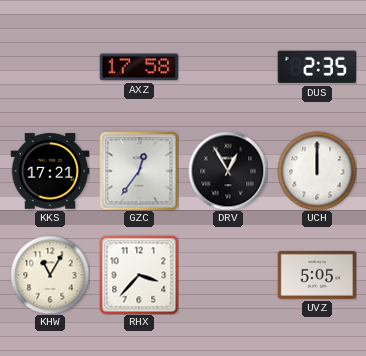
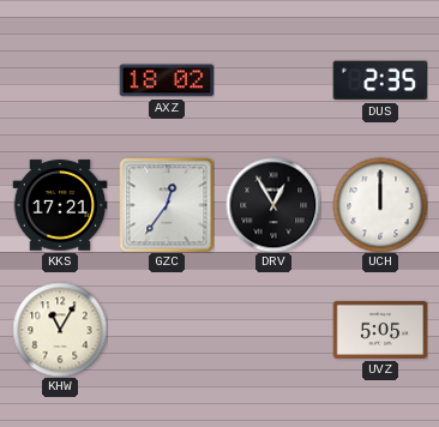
AXZ: 17:58 -> 18:02
RHX: 3:37 -> none
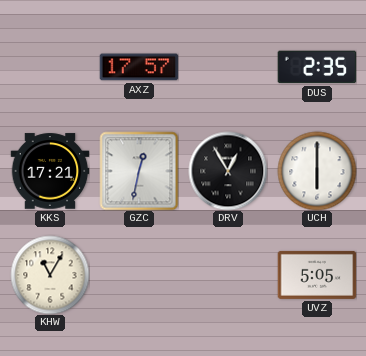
AXZ: 18:02 -> 17:57
GZC: 12:36 -> 12:32
UCH: 12:00 -> 6:00
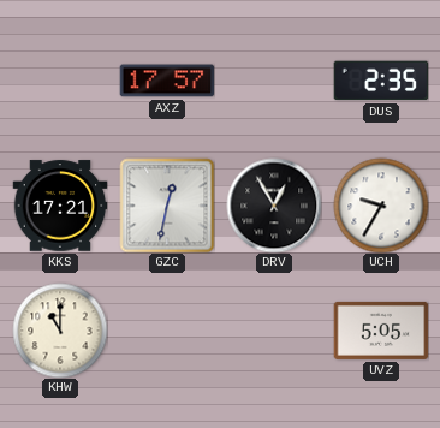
UCH: 6:00 -> 9:35
KHW: 11:05 -> 11:00
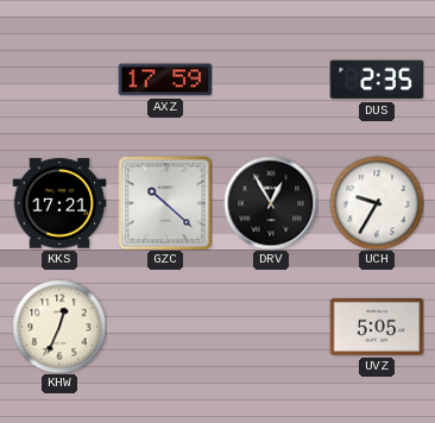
AXZ: 17:57 -> 17:59
GZC: 12:32 -> 10:22
KHW: 11:00 -> 12:34
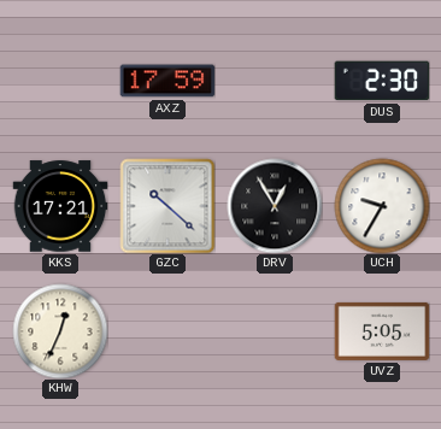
DUS: 2:35 -> 2:30
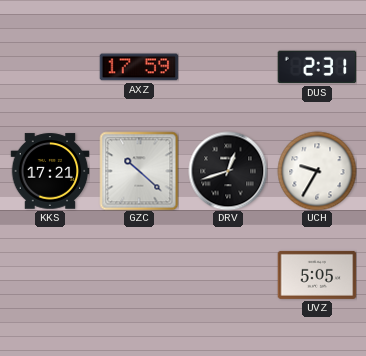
DUS: 2:30 -> 2:31
DRV: 12:55 -> 12:42
KHW: 12:34 -> none
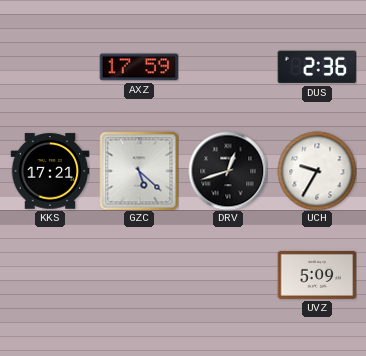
DUS: 2:31 -> 2:36
GZC: 10:22 -> 5:22
UVZ: 5:05 -> 5:09
